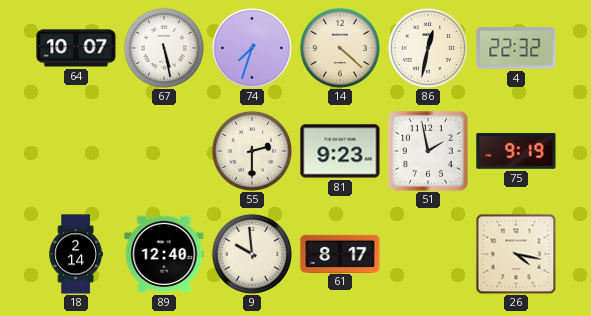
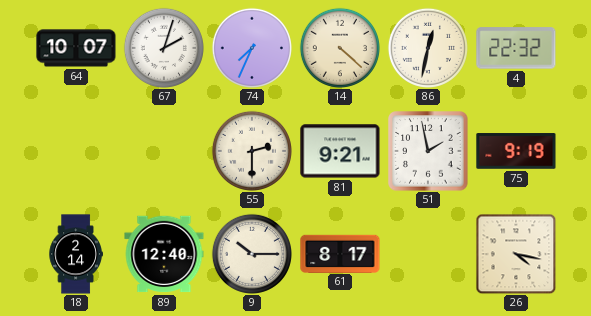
67: 5:28 -> 2:03
74: 7:33 -> 7:34
81: 9:23 -> 9:21
9: 9:59 -> 10:15
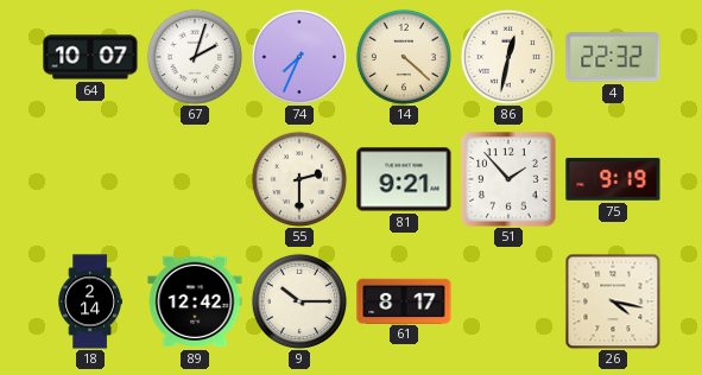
51: 1:58 -> 1:53
89: 12:40 -> 12:42
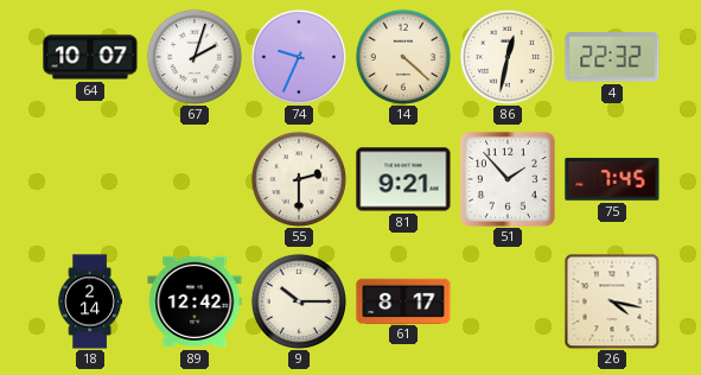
74: 7:34 -> 9:34
75: 9:19 -> 7:45
